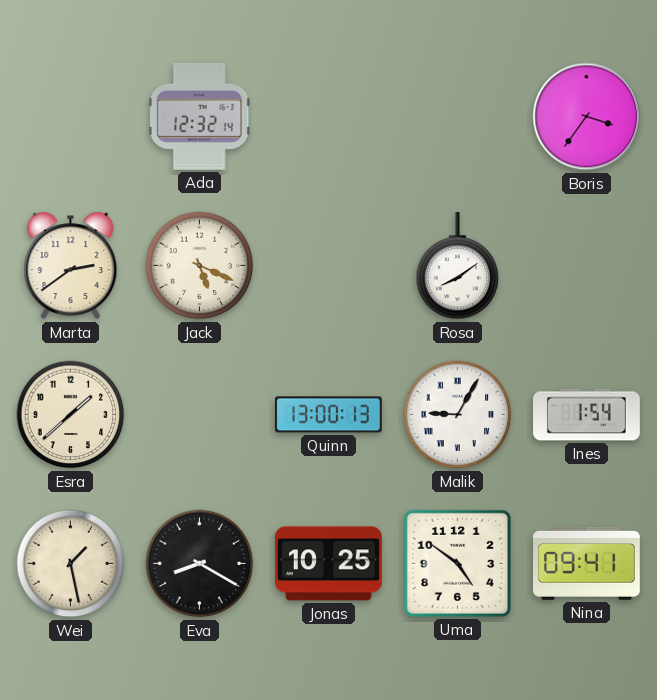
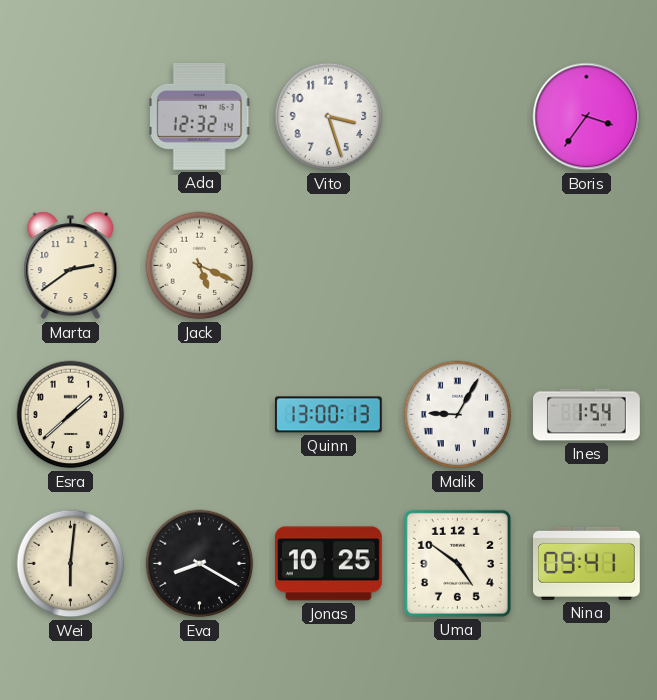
Vito: none -> 3:27
Rosa: 8:09 -> none
Wei: 1:28 -> 6:01
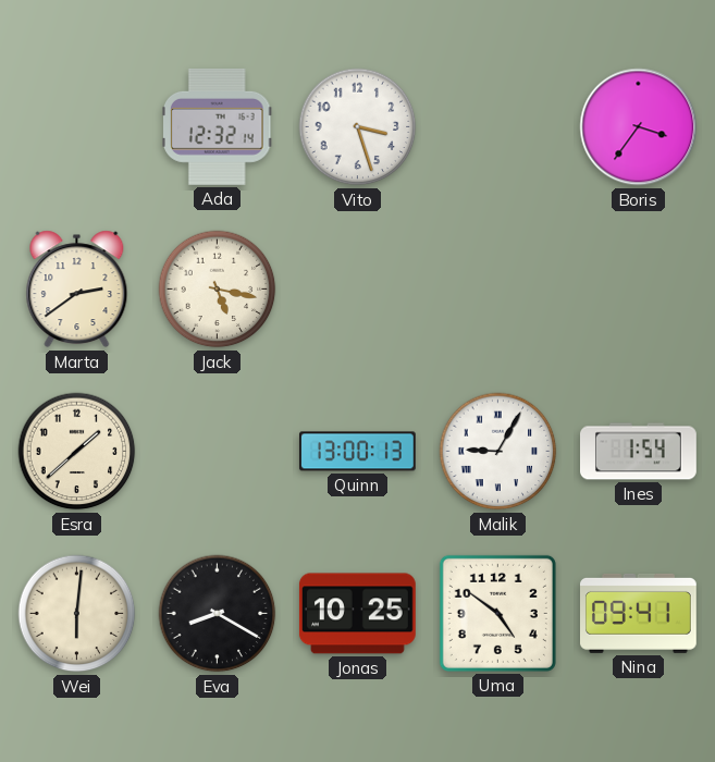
Jack: 5:19 -> 5:17
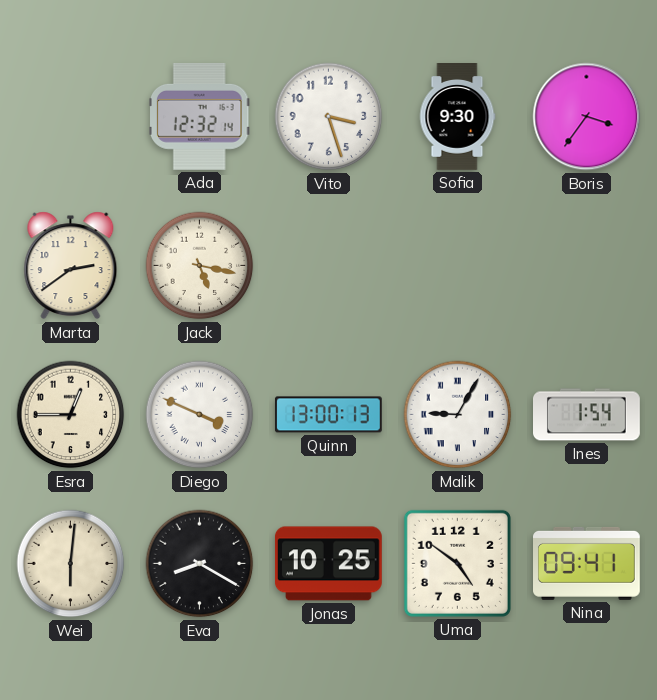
Sofia: none -> 9:30
Esra: 1:38 -> 12:45
Diego: none -> 3:49
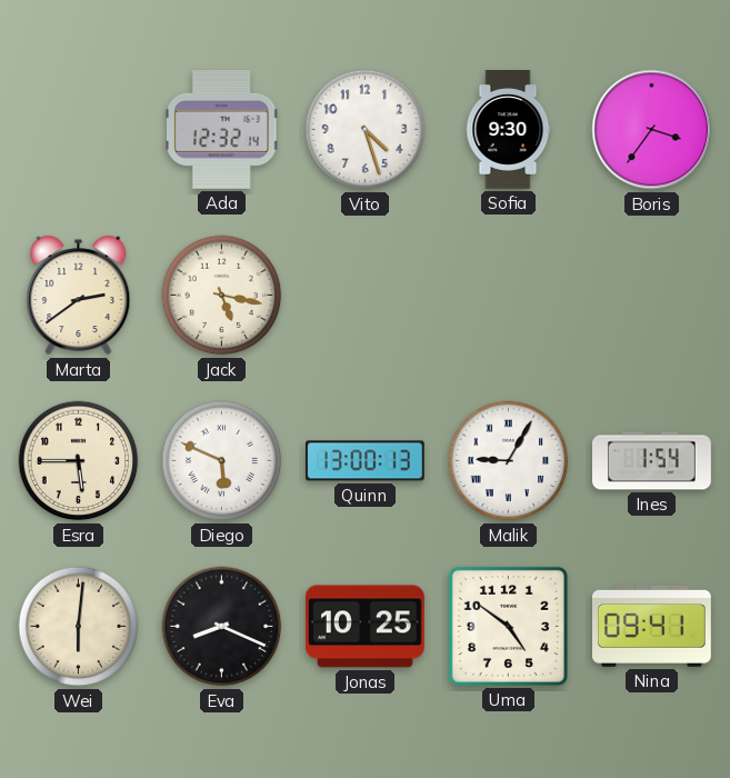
Vito: 3:27 -> 4:27
Esra: 12:45 -> 5:45
Diego: 3:49 -> 5:49
Eva: 8:20 -> 8:19
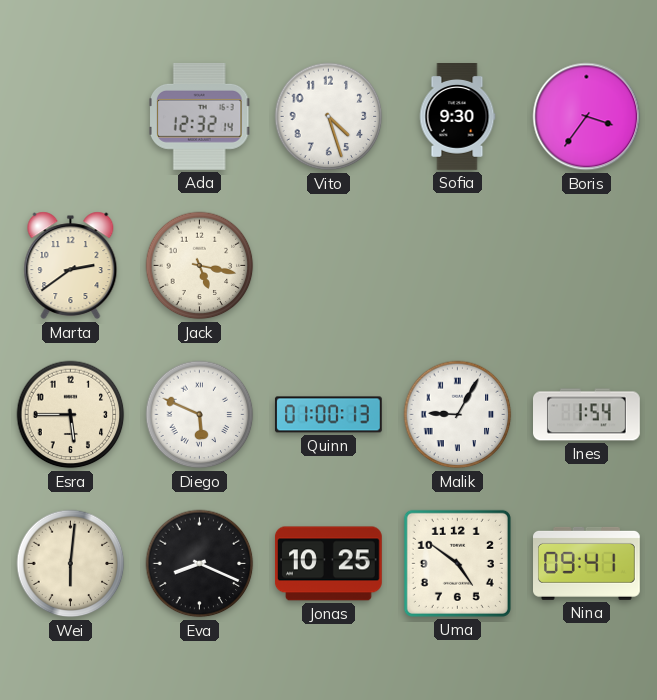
Quinn: 13:00 -> 01:00
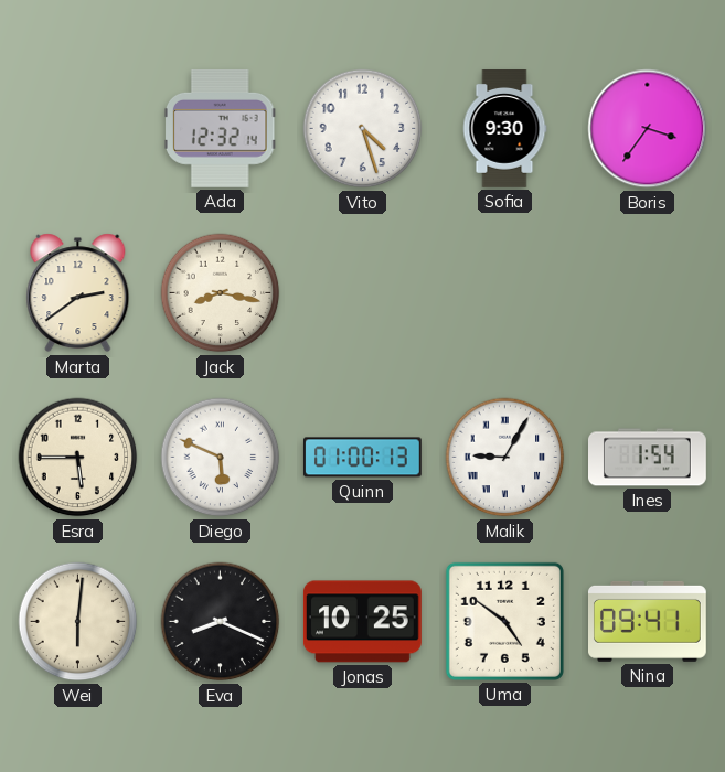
Jack: 5:17 -> 8:17
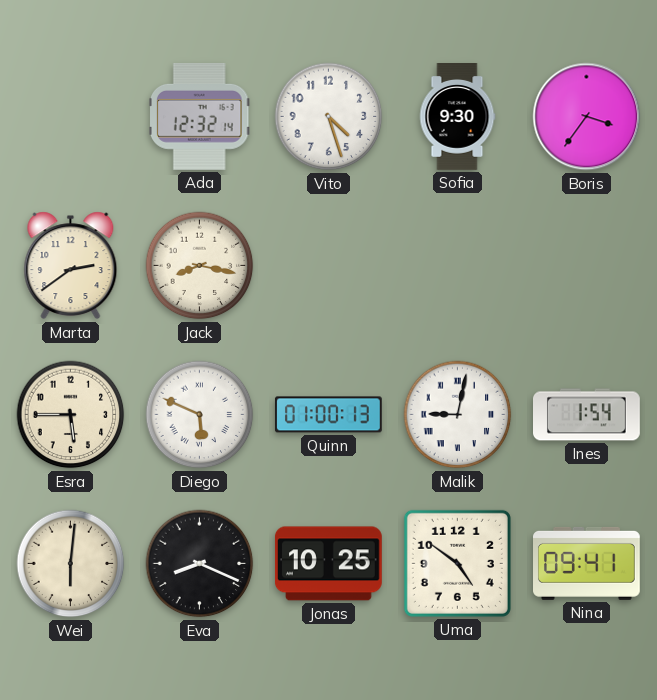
Malik: 9:05 -> 9:02
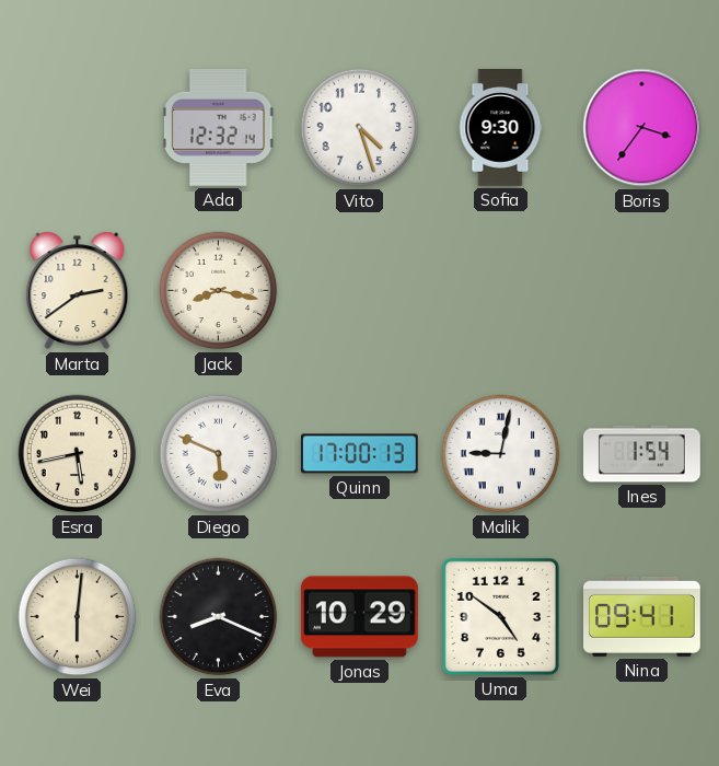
Esra: 5:45 -> 5:43
Quinn: 01:00 -> 17:00
Jonas: 10:25 -> 10:29
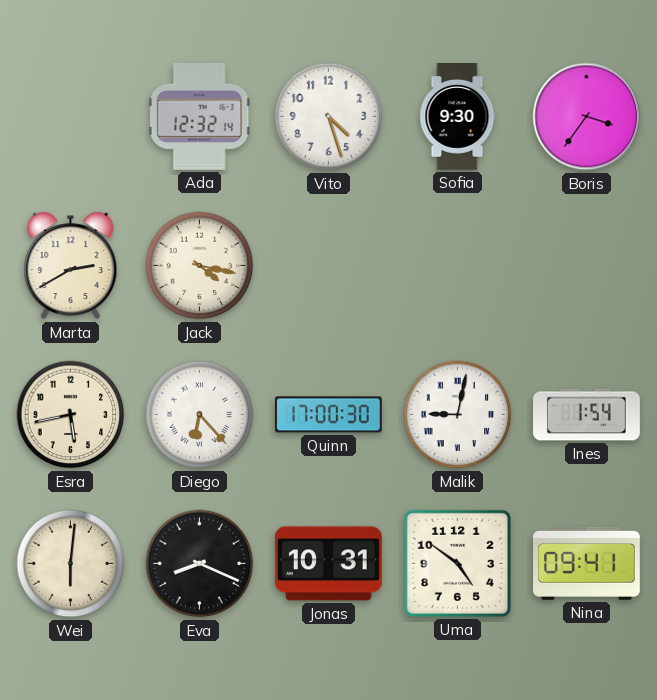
Marta: 2:39 -> 2:40
Jack: 8:17 -> 4:17
Diego: 5:49 -> 6:23
Quinn: 17:00:13 -> 17:00:30
Jonas: 10:29 -> 10:31
